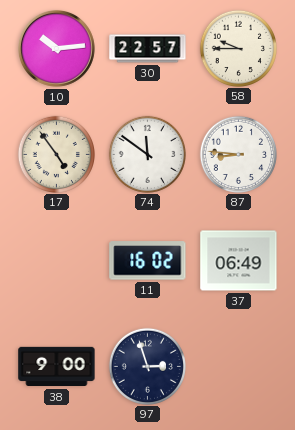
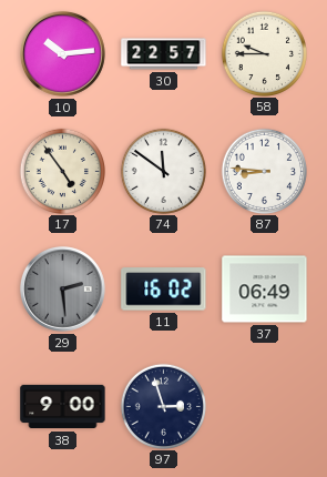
29: none -> 2:29
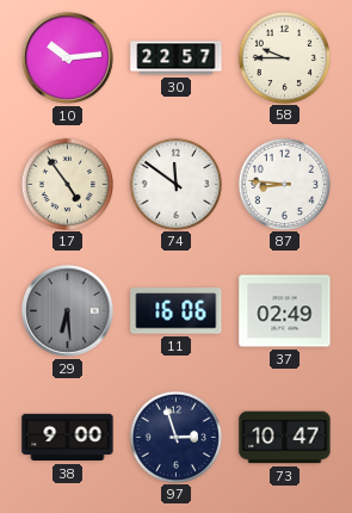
29: 2:29 -> 6:29
11: 16:02 -> 16:06
37: 06:49 -> 02:49
73: none -> 10:47
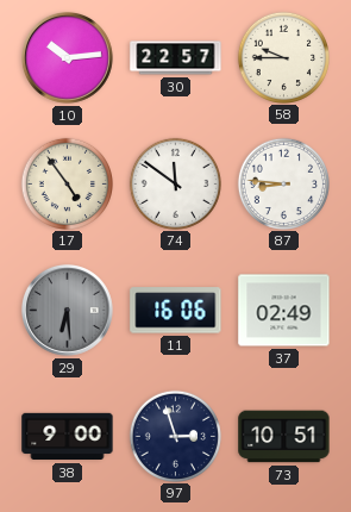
73: 10:47 -> 10:51
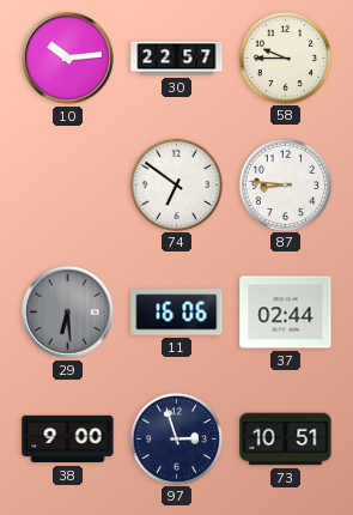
17: 4:54 -> none
74: 11:51 -> 6:51
37: 02:49 -> 02:44
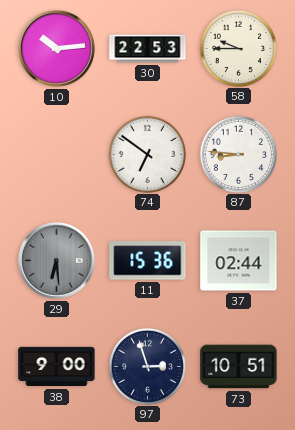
30: 22:57 -> 22:53
11: 16:06 -> 15:36
